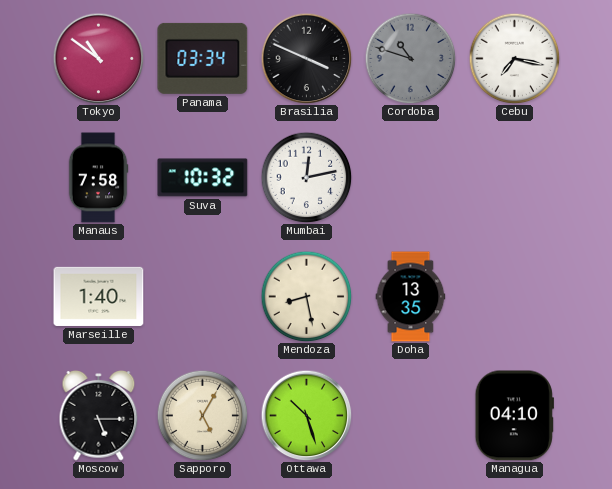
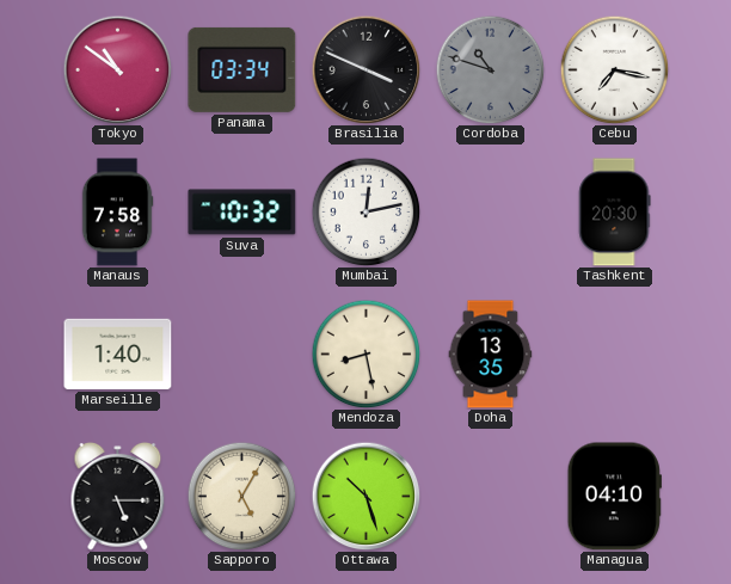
Tashkent: none -> 20:30
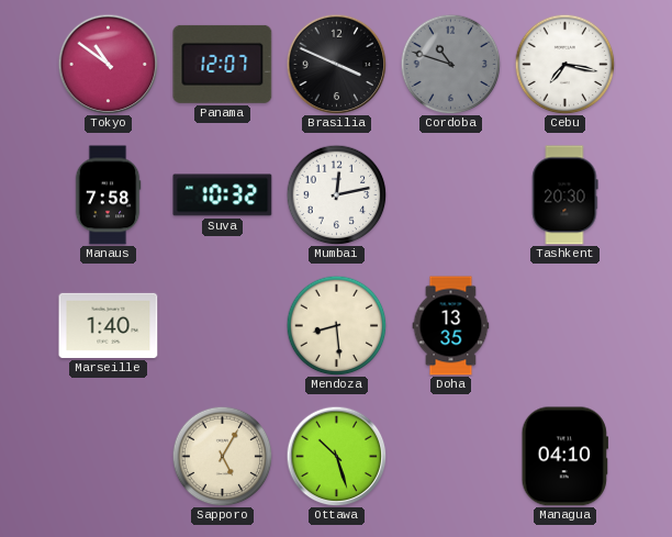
Panama: 03:34 -> 12:07
Mendoza: 8:28 -> 8:29
Moscow: 5:15 -> none
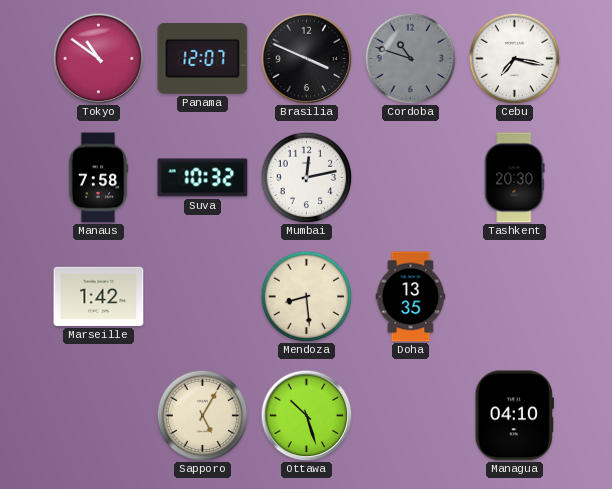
Marseille: 1:40 -> 1:42
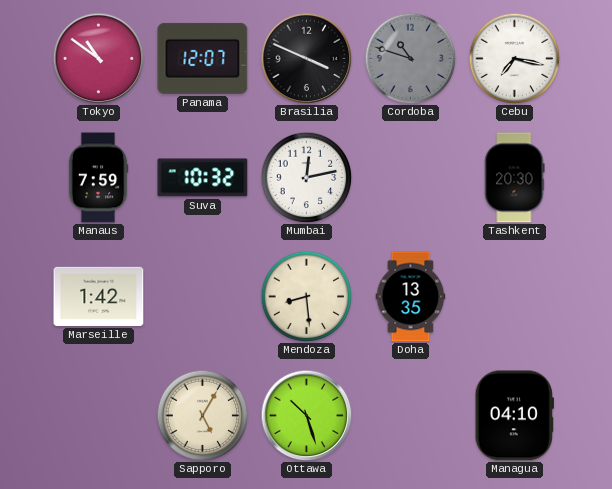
Manaus: 7:58 -> 7:59
